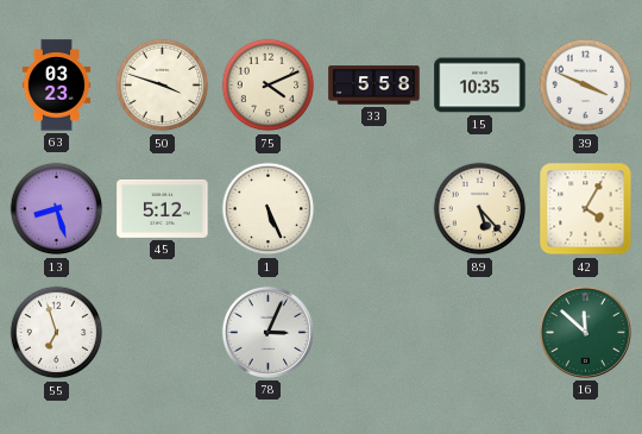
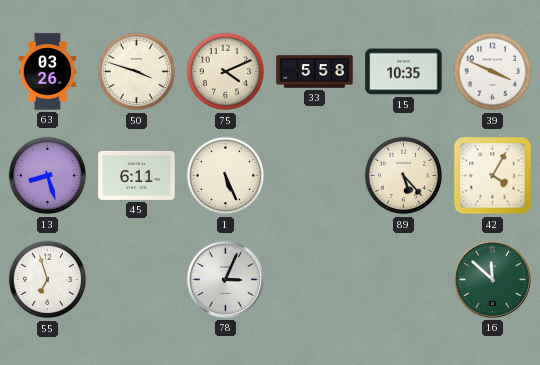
63: 03:23 -> 03:26
45: 5:12 -> 6:11
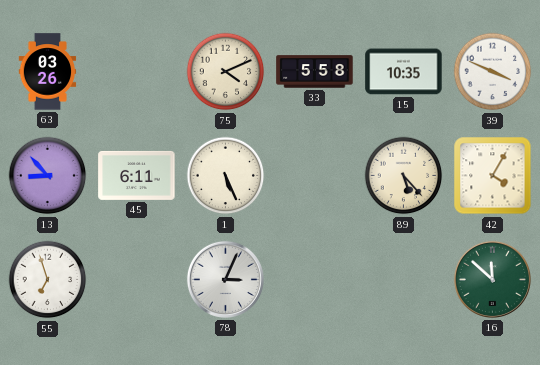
50: 3:48 -> none
13: 8:27 -> 8:53
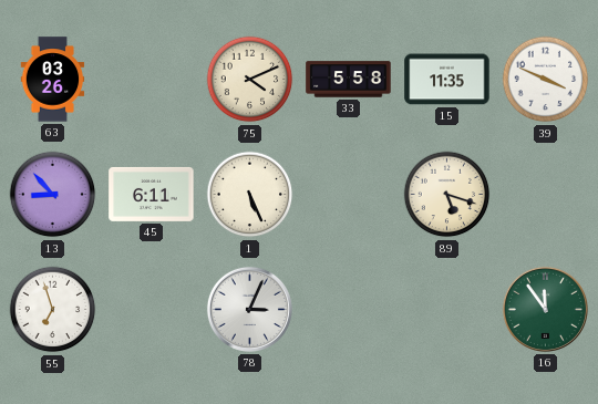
15: 10:35 -> 11:35
89: 5:23 -> 5:18
42: 4:05 -> none
16: 11:52 -> 11:54
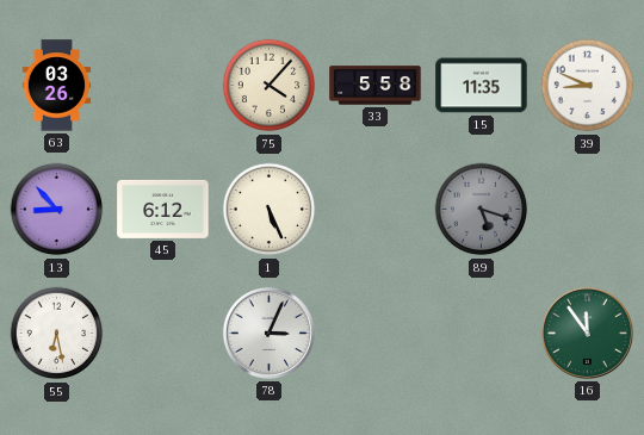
75: 4:11 -> 4:07
39: 3:49 -> 8:49
45: 6:11 -> 6:12
89 dial: cream -> grey
55: 6:57 -> 6:28
